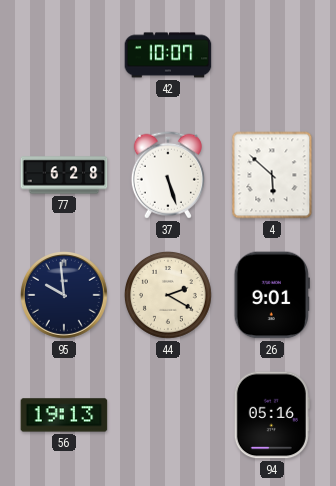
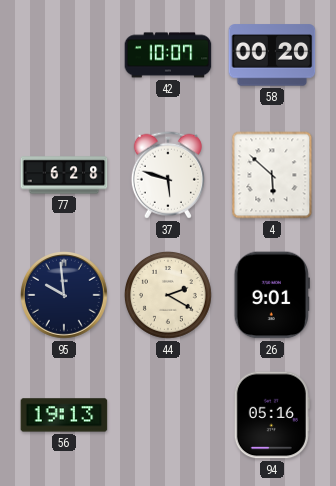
58: none -> 00:20
37: 5:27 -> 5:48
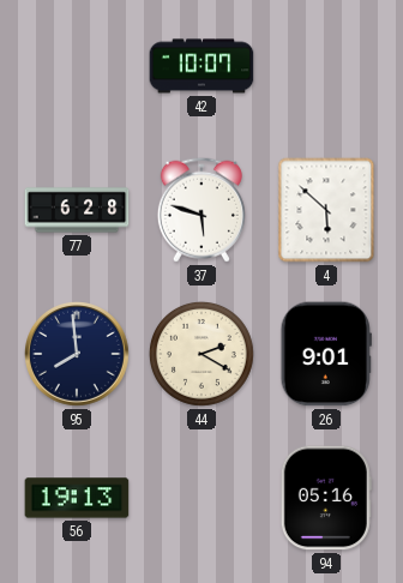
58: 00:20 -> none
95: 9:59 -> 7:59
